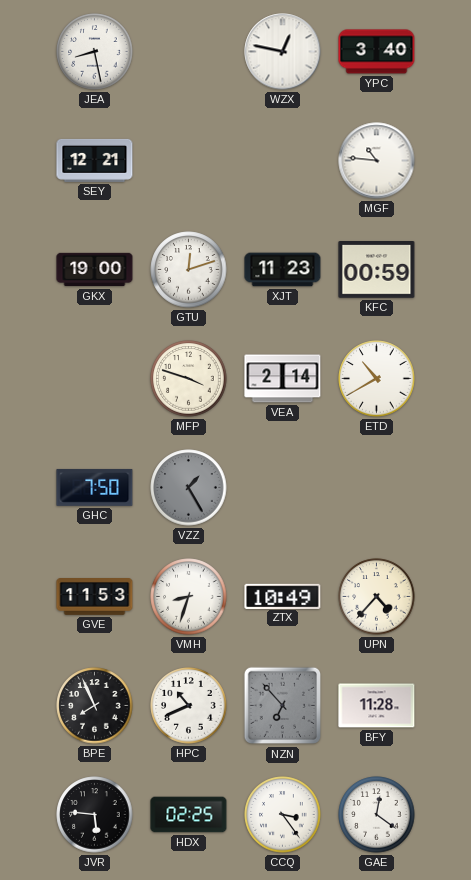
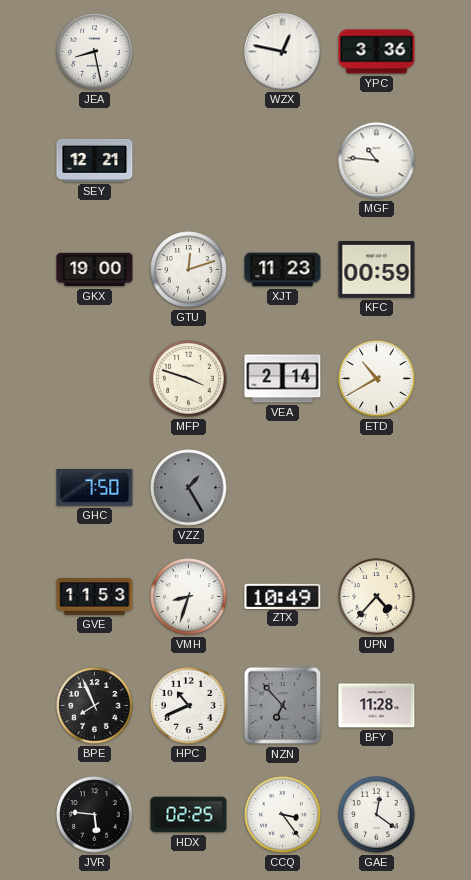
YPC: 3:40 -> 3:36
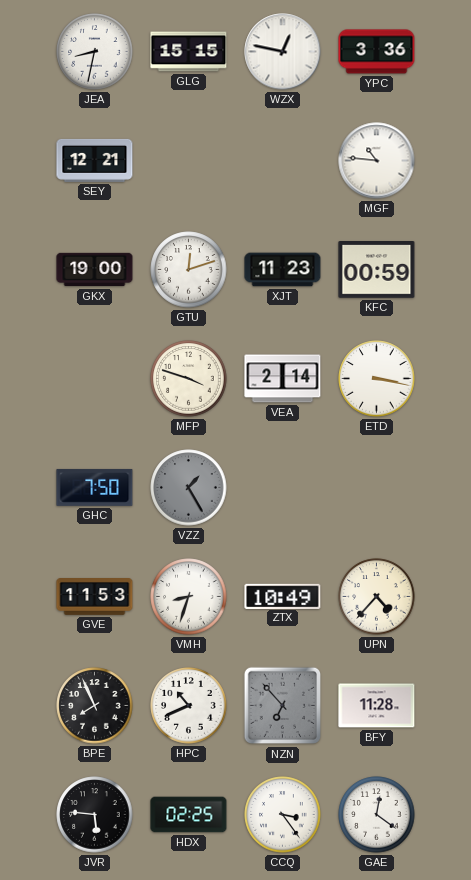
JEA: 8:28 -> 8:32
GLG: none -> 15:15
ETD: 10:40 -> 3:17
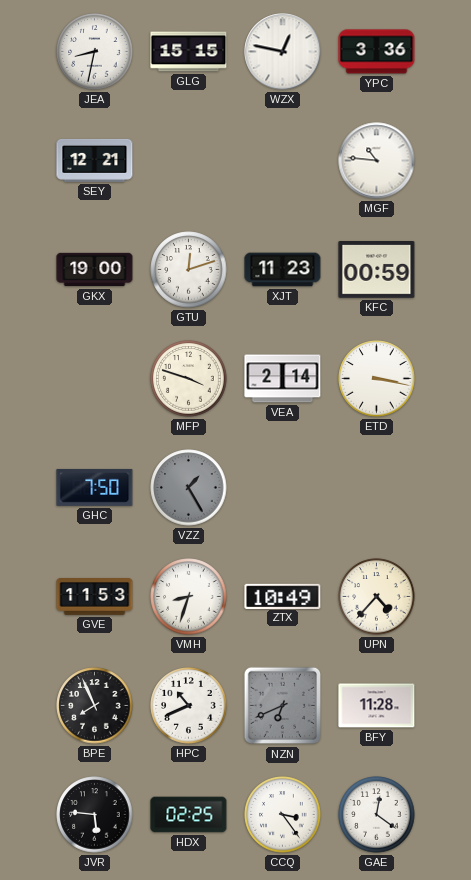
NZN: 6:53 -> 6:41
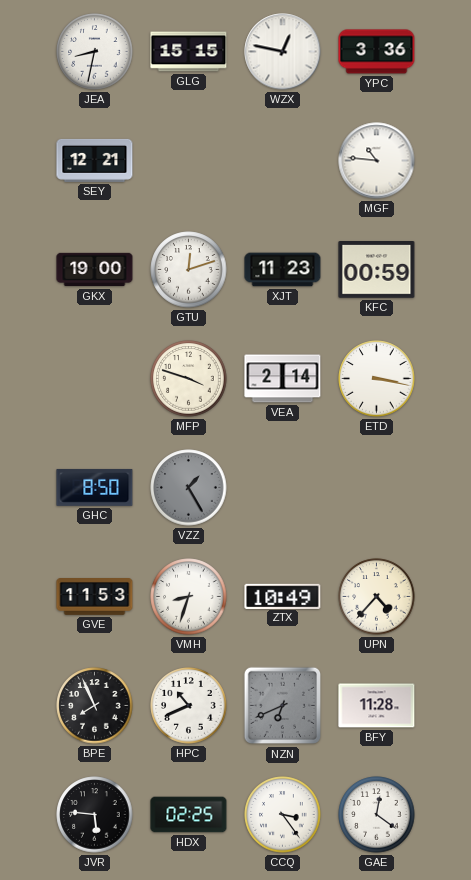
GHC: 7:50 -> 8:50
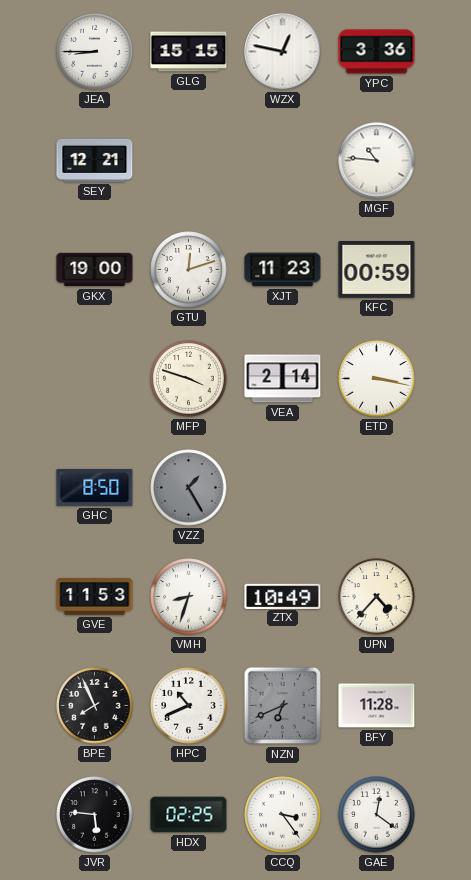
JEA: 8:32 -> 8:45
